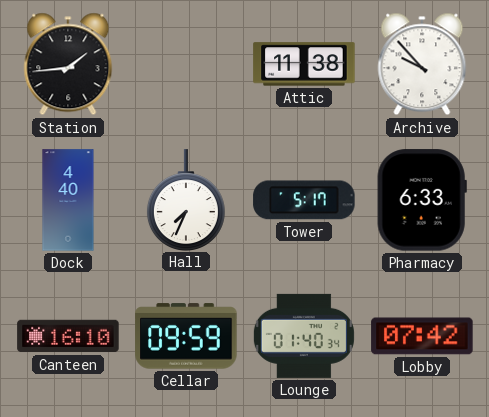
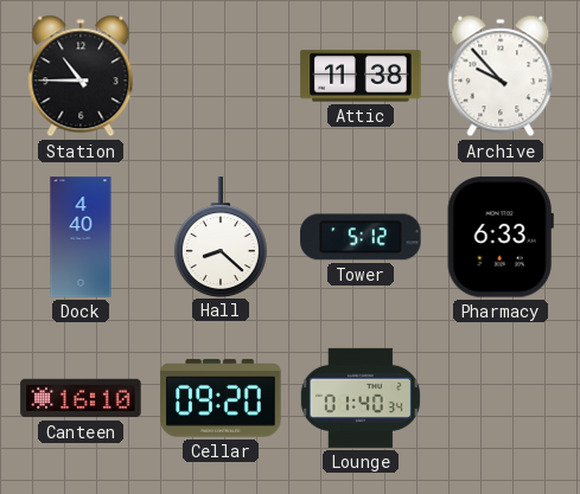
Station: 1:44 -> 10:45
Hall: 7:34 -> 8:22
Tower: 5:17 -> 5:12
Cellar: 09:59 -> 09:20
Lobby: 07:42 -> none
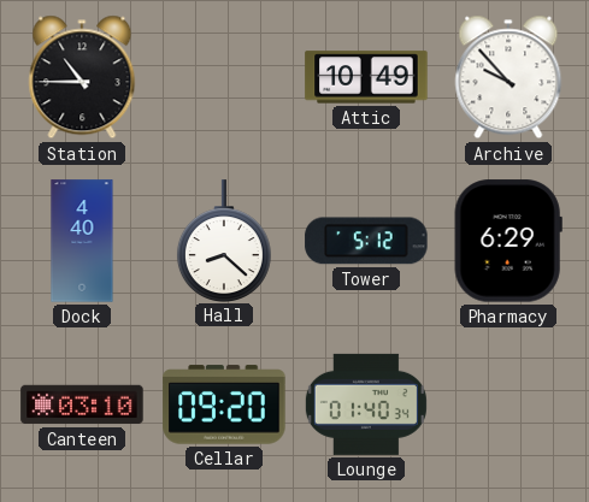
Attic: 11:38 -> 10:49
Pharmacy: 6:33 -> 6:29
Canteen: 16:10 -> 03:10
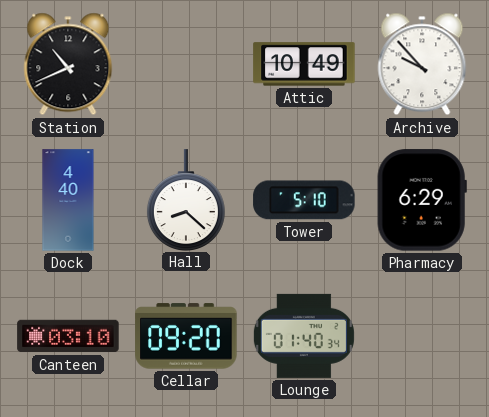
Station: 10:45 -> 10:41
Tower: 5:12 -> 5:10
